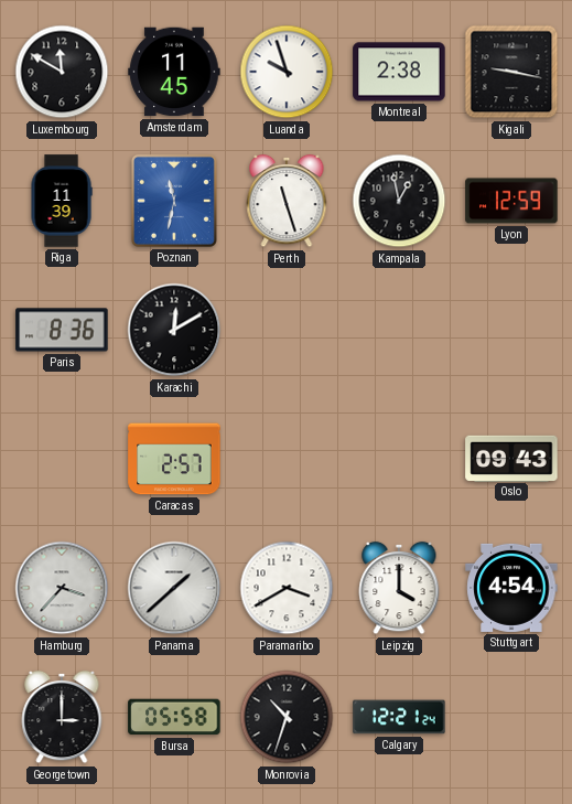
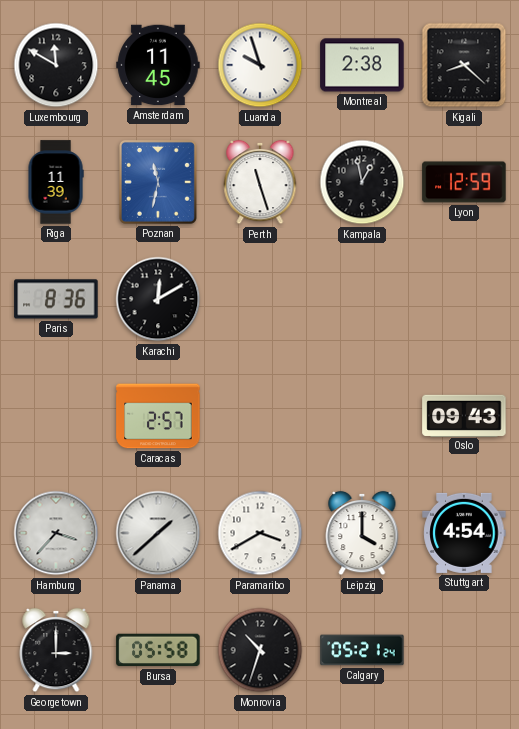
Kigali: 9:17 -> 8:22
Calgary: 12:21 -> 05:21
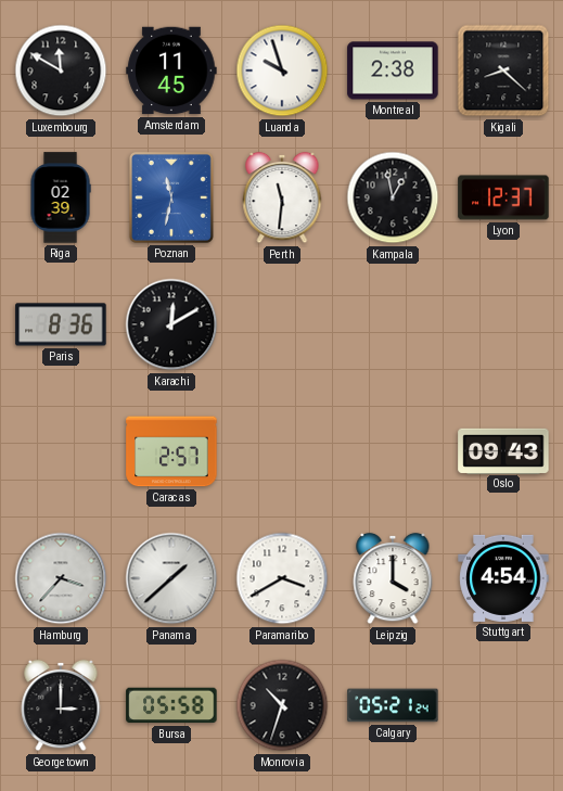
Riga: 11:39 -> 02:39
Perth: 11:27 -> 11:31
Lyon: 12:59 -> 12:37
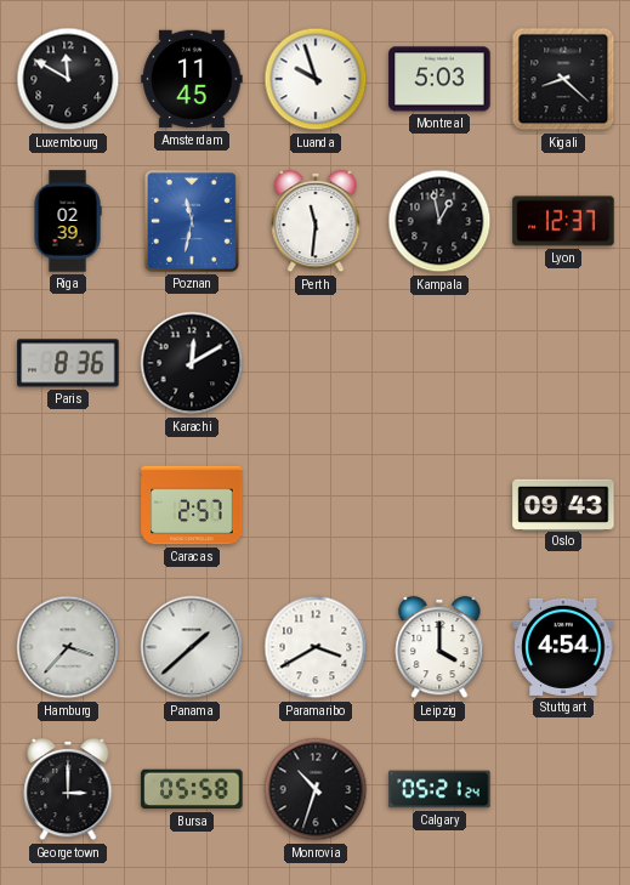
Montreal: 2:38 -> 5:03
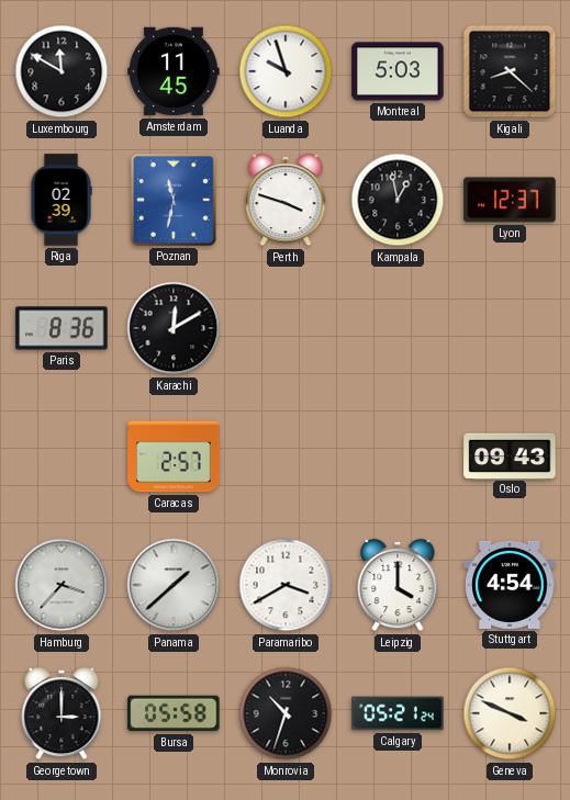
Perth: 11:31 -> 3:48
Geneva: none -> 3:49
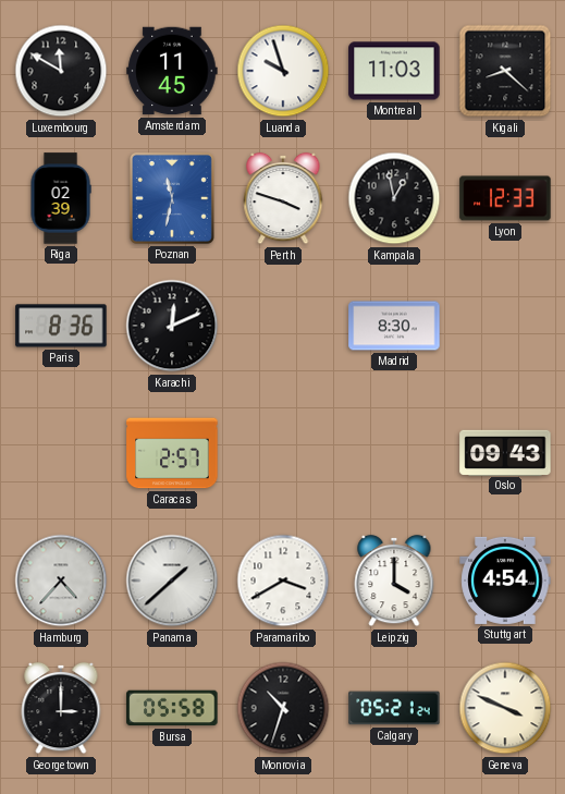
Montreal: 5:03 -> 11:03
Lyon: 12:37 -> 12:33
Karachi: 12:10 -> 12:11
Madrid: none -> 8:30
Hamburg: 3:37 -> 4:37
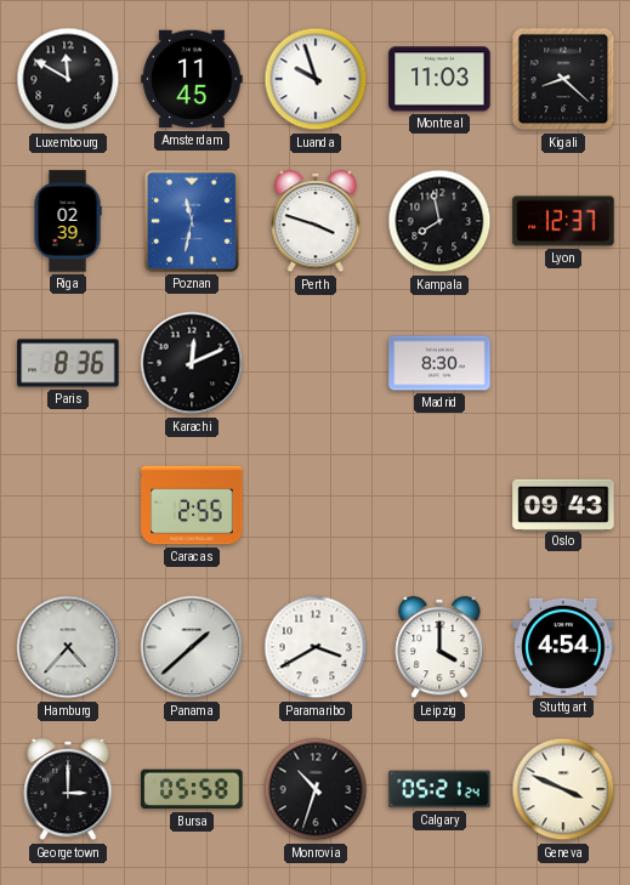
Kampala: 12:58 -> 7:58
Lyon: 12:33 -> 12:37
Caracas: 2:57 -> 2:55
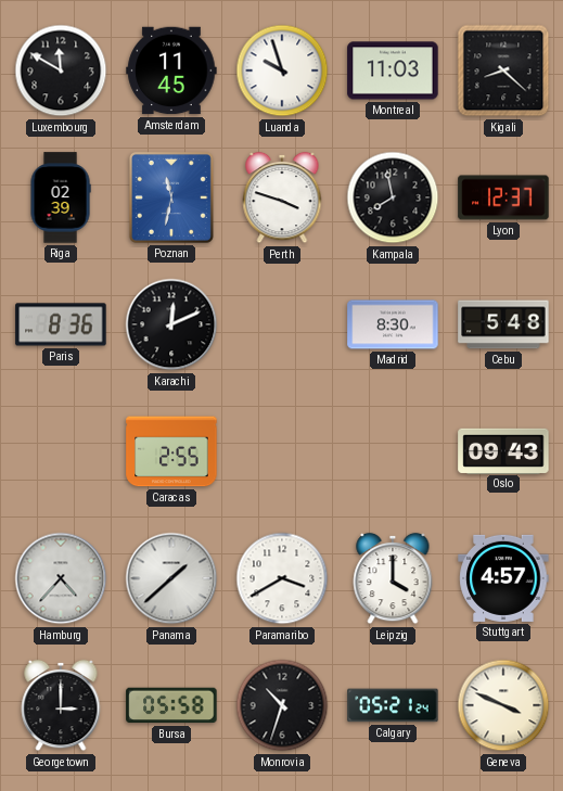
Cebu: none -> 5:48
Stuttgart: 4:54 -> 4:57
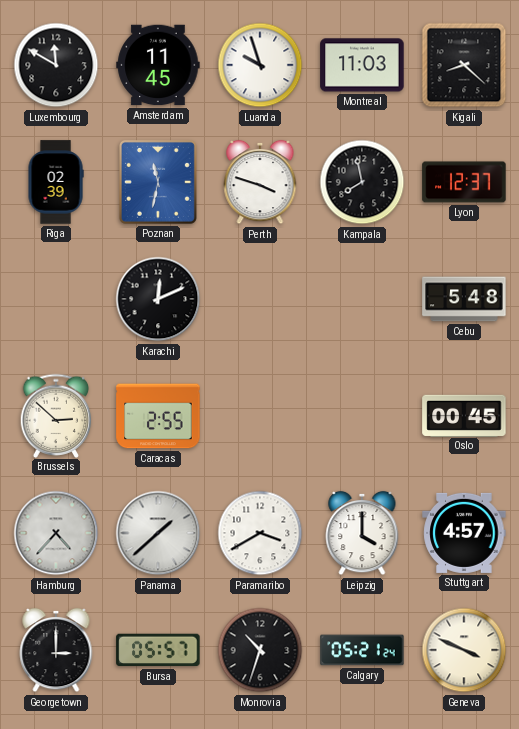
Paris: 8:36 -> none
Madrid: 8:30 -> none
Brussels: none -> 2:52
Oslo: 09:43 -> 00:45
Bursa: 05:58 -> 05:57
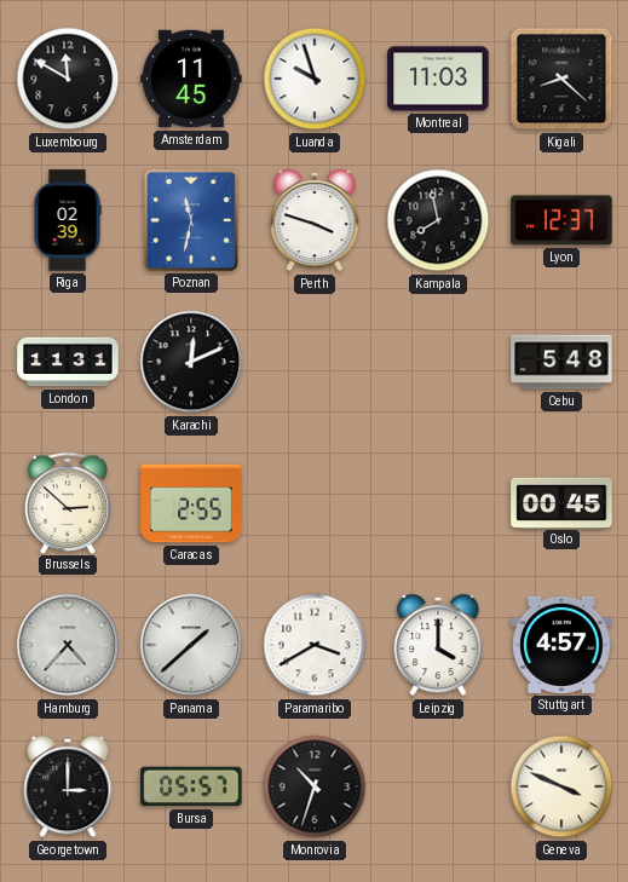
London: none -> 11:31
Calgary: 05:21 -> none
